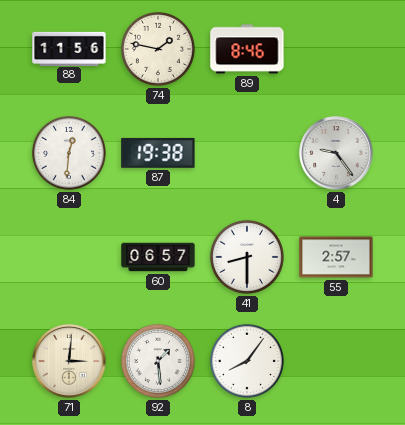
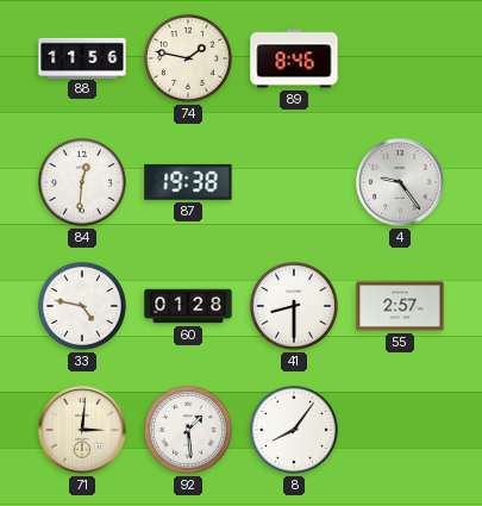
33: none -> 4:47
60: 06:57 -> 01:28
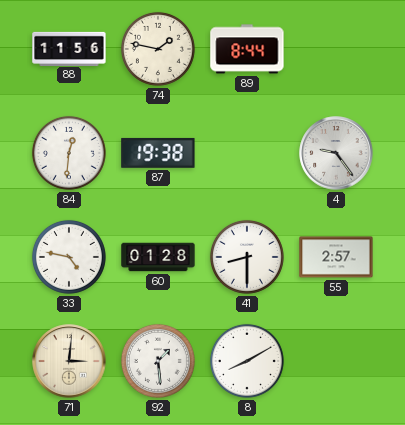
89: 8:46 -> 8:44
8: 8:06 -> 8:10
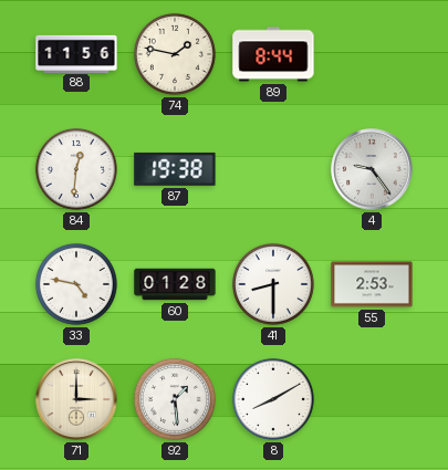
55: 2:57 -> 2:53
71: 3:01 -> 3:00
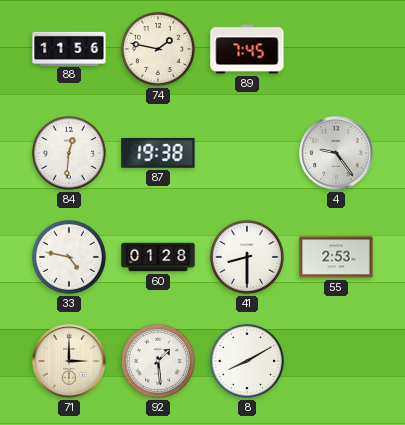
89: 8:44 -> 7:45
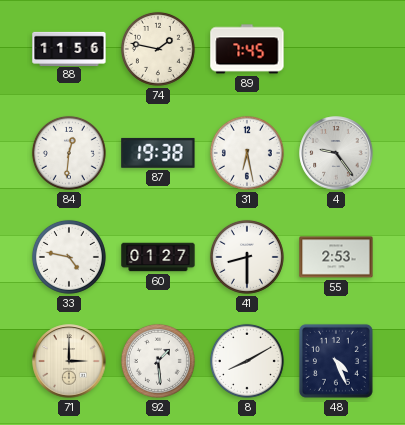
31: none -> 6:28
60: 01:28 -> 01:27
48: none -> 4:26
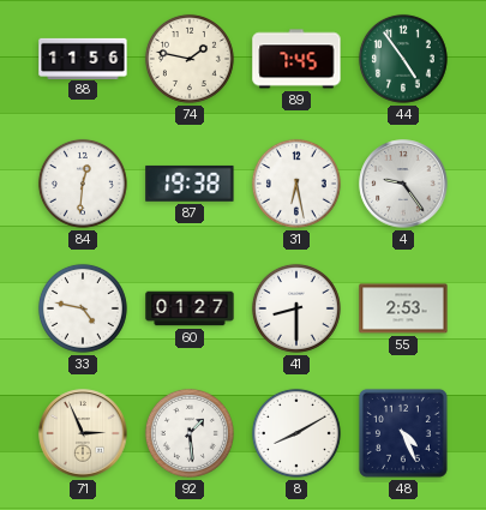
44: none -> 4:54
71: 3:00 -> 2:56
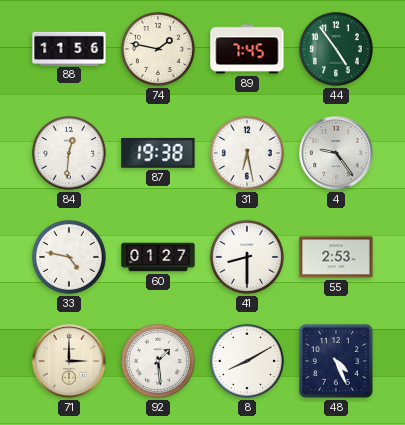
71: 2:56 -> 3:00
